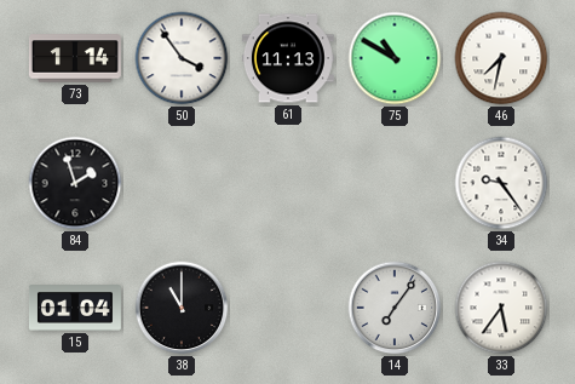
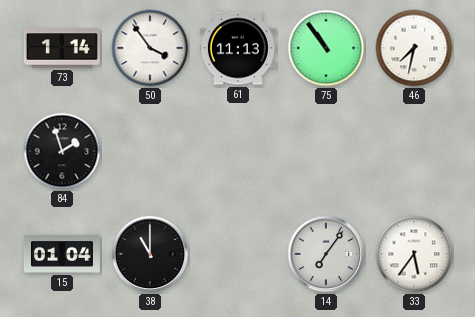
75: 10:50 -> 10:54
34: 9:24 -> none
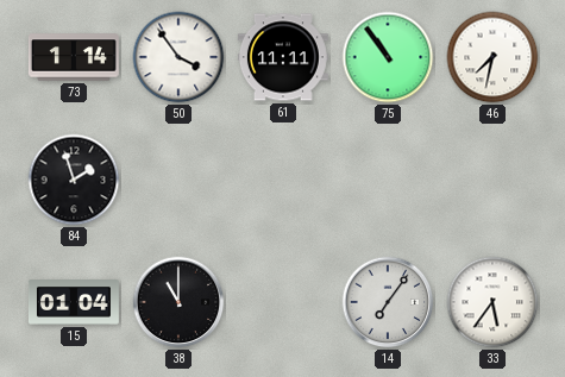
61: 11:13 -> 11:11
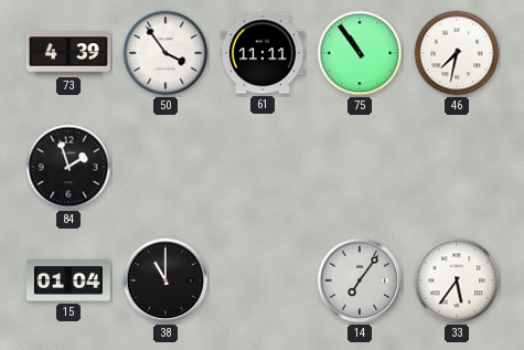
73: 1:14 -> 4:39
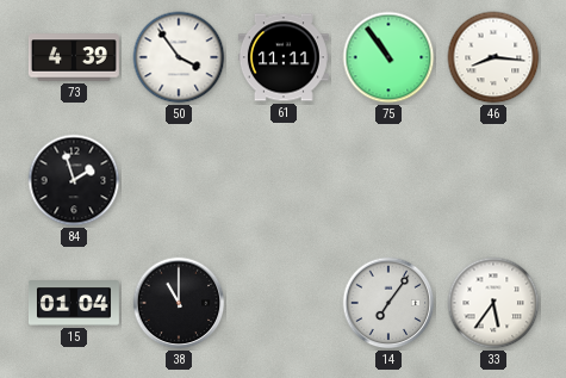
46: 7:32 -> 8:16
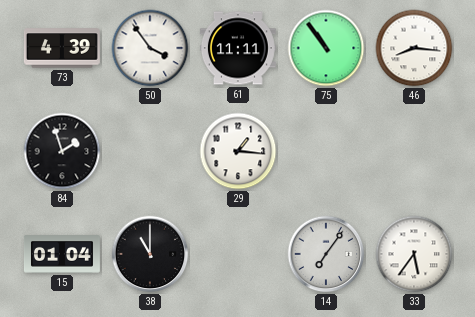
29: none -> 1:16
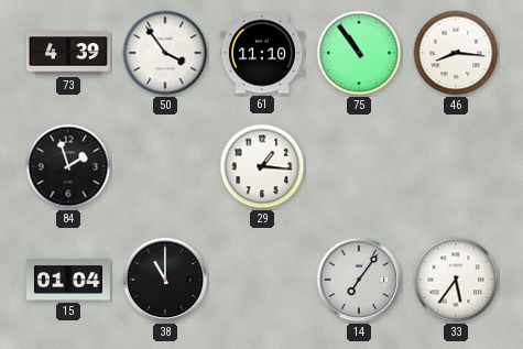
61: 11:11 -> 11:10
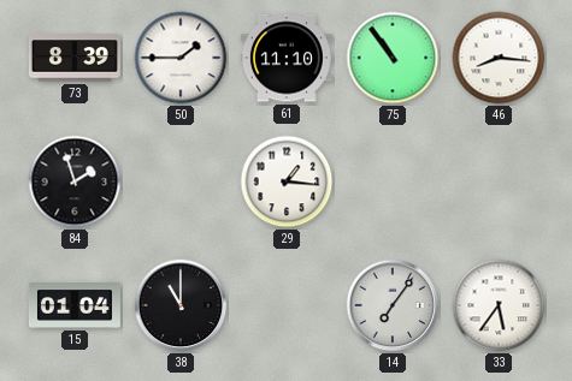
73: 4:39 -> 8:39
50: 3:54 -> 1:45
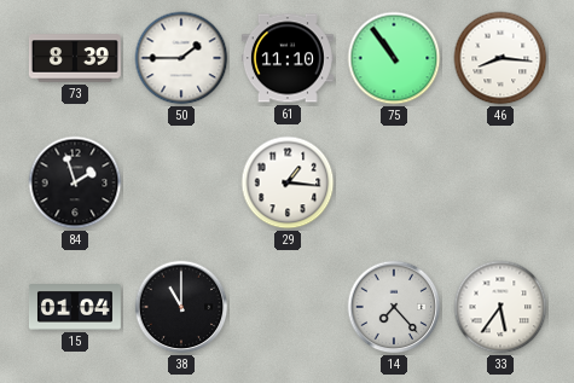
14: 7:06 -> 7:23
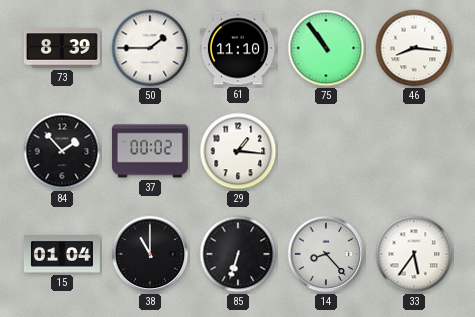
84: 1:57 -> 1:53
37: none -> 00:02
85: none -> 6:33
14: 7:23 -> 8:23
